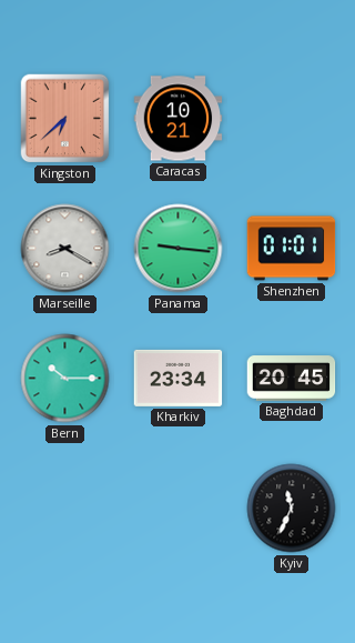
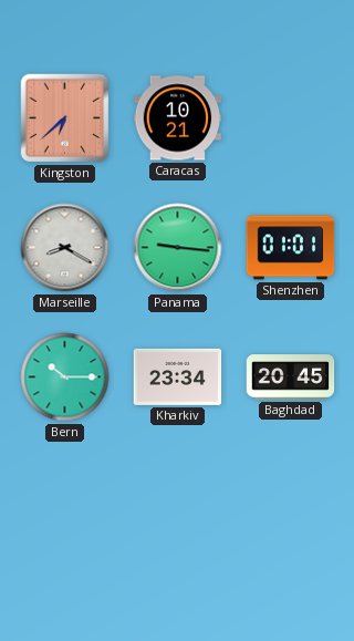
Kyiv: 11:34 -> none
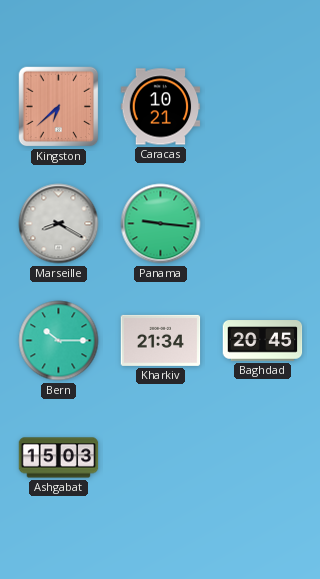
Shenzhen: 01:01 -> none
Kharkiv: 23:34 -> 21:34
Ashgabat: none -> 15:03
